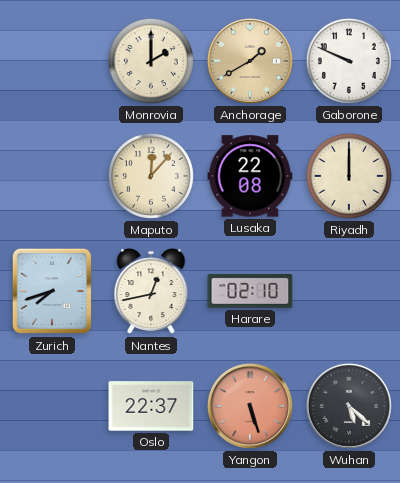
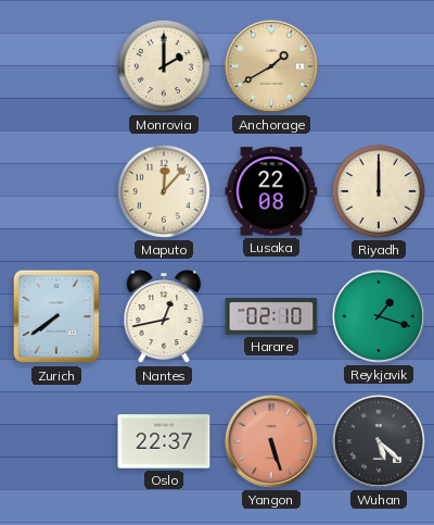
Gaborone: 9:49 -> none
Zurich: 7:42 -> 7:39
Reykjavik: none -> 1:18
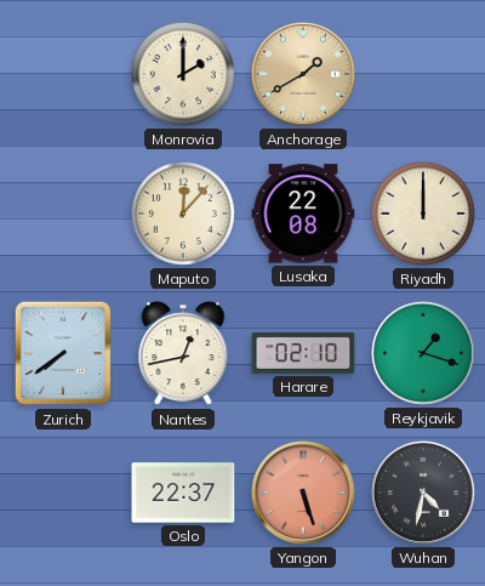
Wuhan: 5:22 -> 4:32
